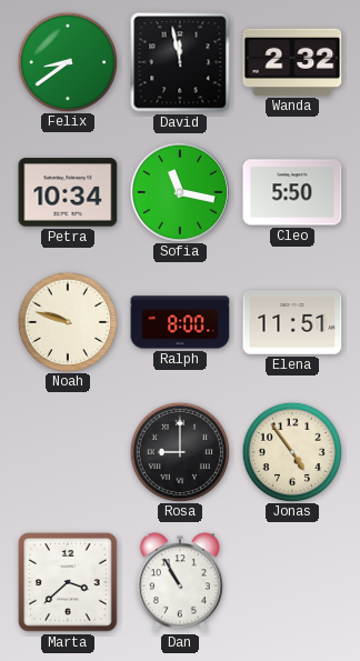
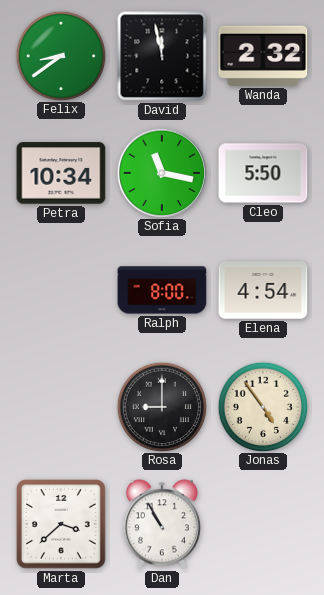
Noah: 9:48 -> none
Elena: 11:51 -> 4:54
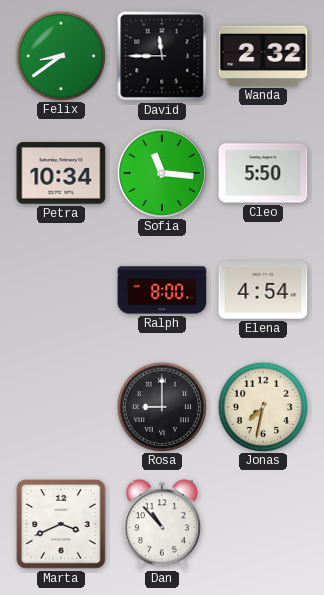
David: 11:58 -> 11:45
Sofia: 11:17 -> 11:16
Jonas: 4:54 -> 7:32
Marta: 3:38 -> 3:41
Dan: 10:55 -> 10:53
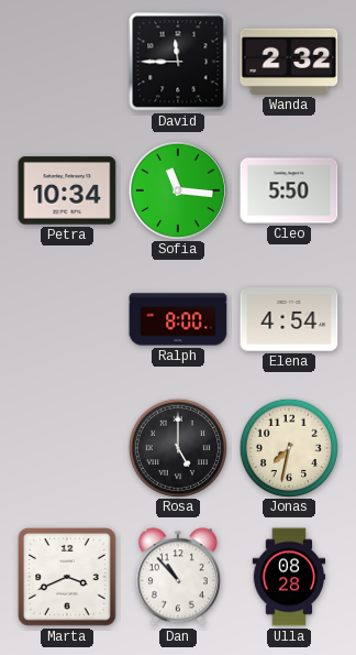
Felix: 8:39 -> none
Rosa: 9:00 -> 5:00
Ulla: none -> 08:28
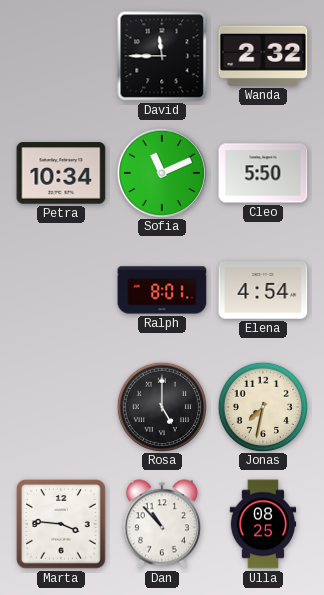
Sofia: 11:16 -> 11:11
Ralph: 8:00 -> 8:01
Marta: 3:41 -> 3:46
Ulla: 08:28 -> 08:25
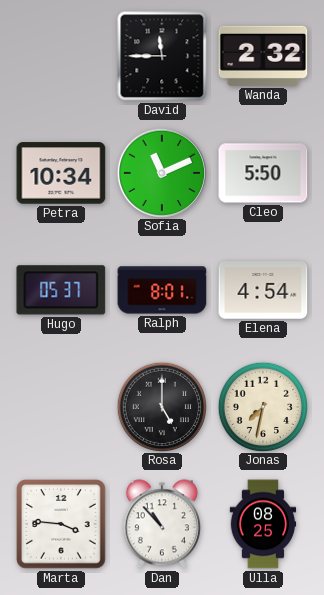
Hugo: none -> 05:37
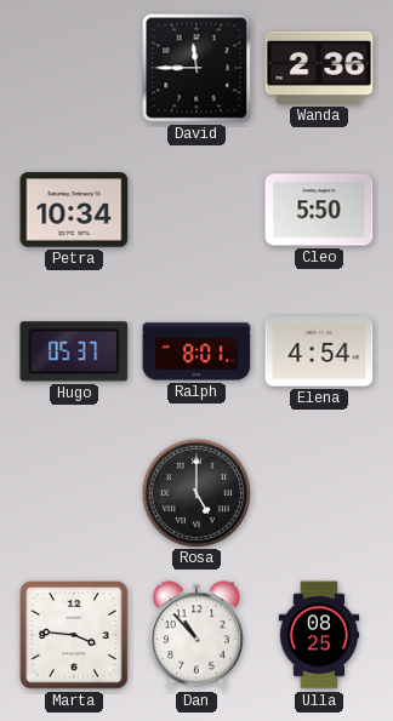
Wanda: 2:32 -> 2:36
Sofia: 11:11 -> none
Jonas: 7:32 -> none
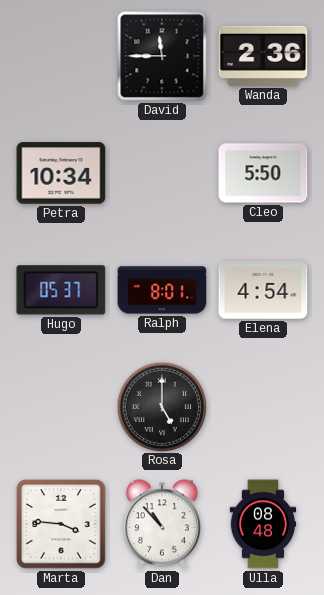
Ulla: 08:25 -> 08:48
